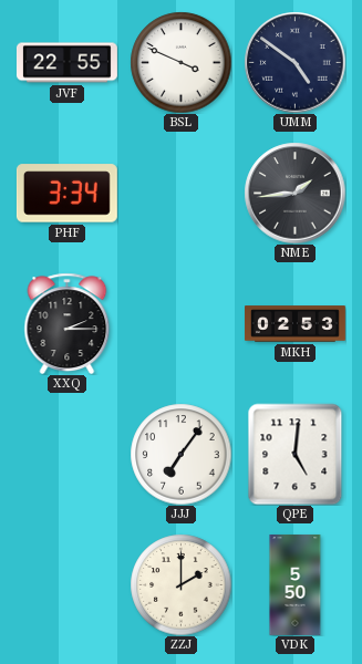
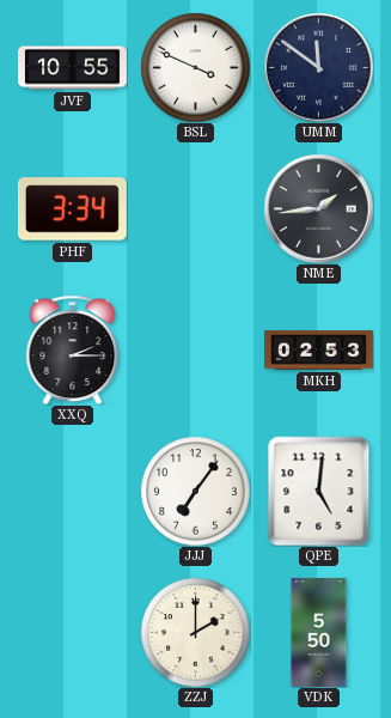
JVF: 22:55 -> 10:55
UMM: 4:51 -> 11:51
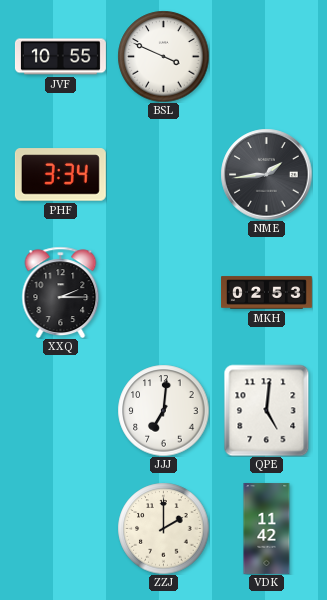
UMM: 11:51 -> none
JJJ: 7:06 -> 7:01
VDK: 5:50 -> 11:42
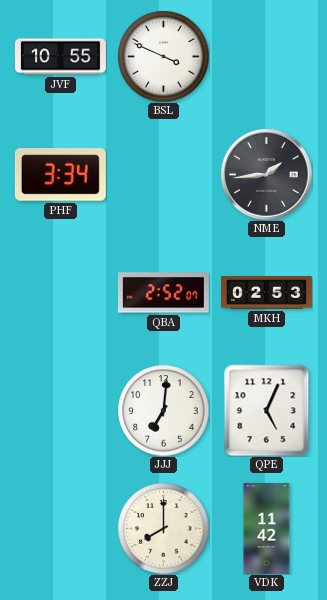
XXQ: 2:15 -> none
QBA: none -> 2:52
QPE: 5:01 -> 5:04
ZZJ: 2:00 -> 8:00
